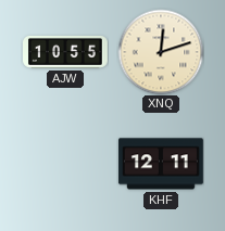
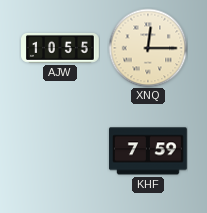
XNQ: 12:12 -> 12:15
KHF: 12:11 -> 7:59
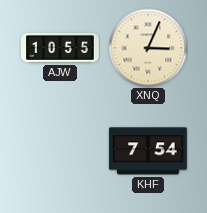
XNQ: 12:15 -> 3:04
KHF: 7:59 -> 7:54
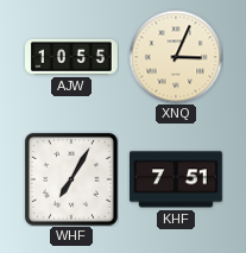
WHF: none -> 7:05
KHF: 7:54 -> 7:51
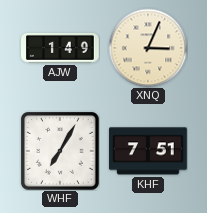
AJW: 10:55 -> 1:49
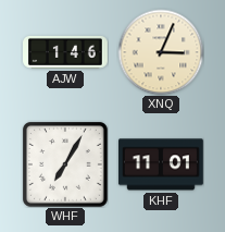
AJW: 1:49 -> 1:46
KHF: 7:51 -> 11:01
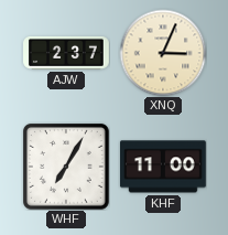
AJW: 1:46 -> 2:37
KHF: 11:01 -> 11:00
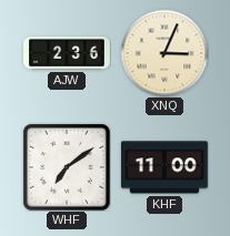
AJW: 2:37 -> 2:36
WHF: 7:05 -> 7:09
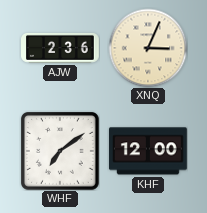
KHF: 11:00 -> 12:00
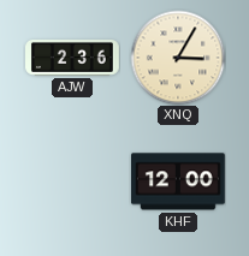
XNQ: 3:04 -> 3:05
WHF: 7:09 -> none
